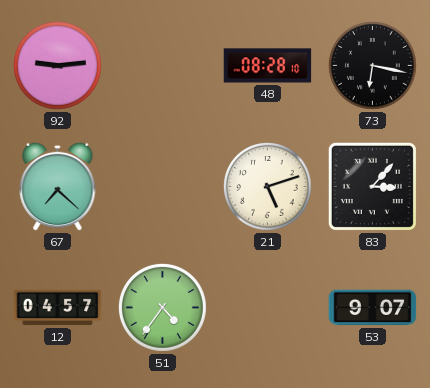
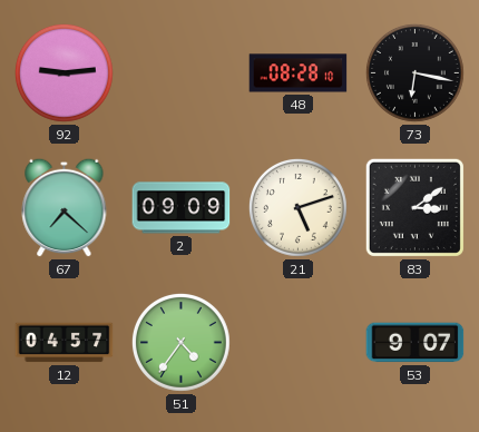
2: none -> 09:09
83: 3:07 -> 3:09
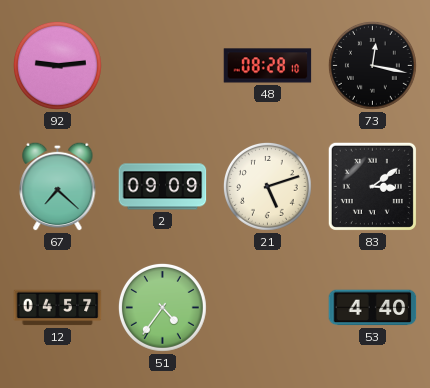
73: 6:17 -> 12:17
53: 9:07 -> 4:40
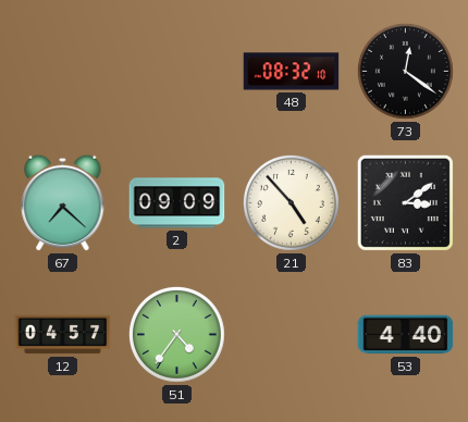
92: 9:14 -> none
48: 08:28 -> 08:32
73: 12:17 -> 12:21
21: 5:12 -> 4:53
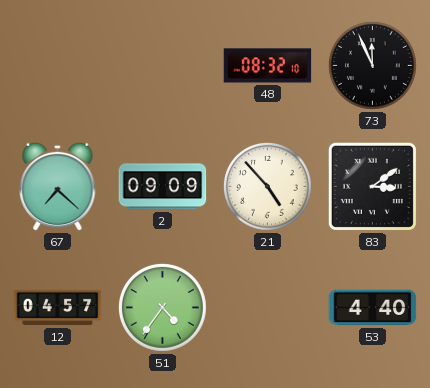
73: 12:21 -> 11:56
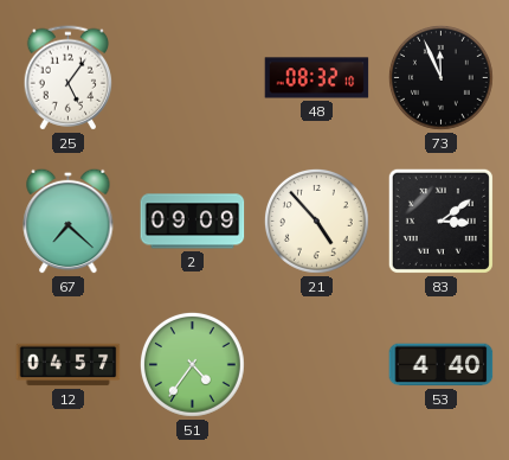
25: none -> 5:06
